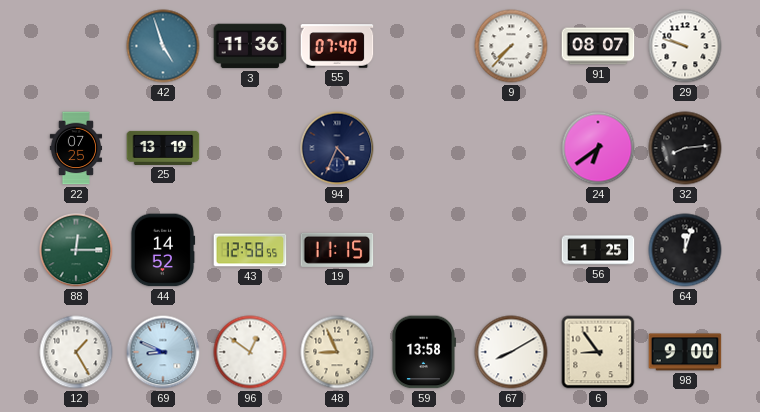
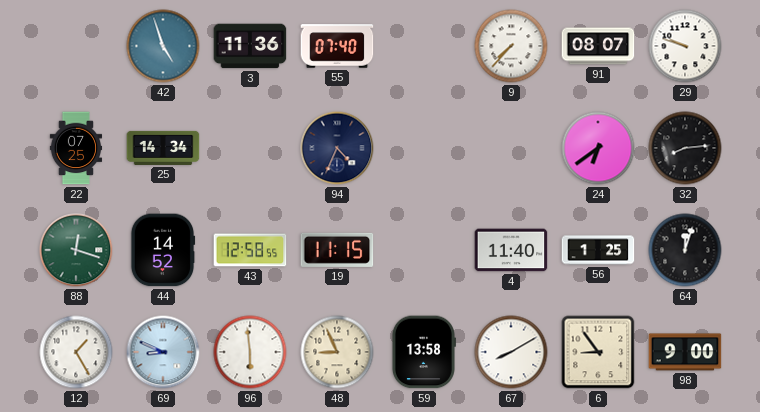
25: 13:19 -> 14:34
88: 12:15 -> 12:18
4: none -> 11:40
96: 12:51 -> 5:59
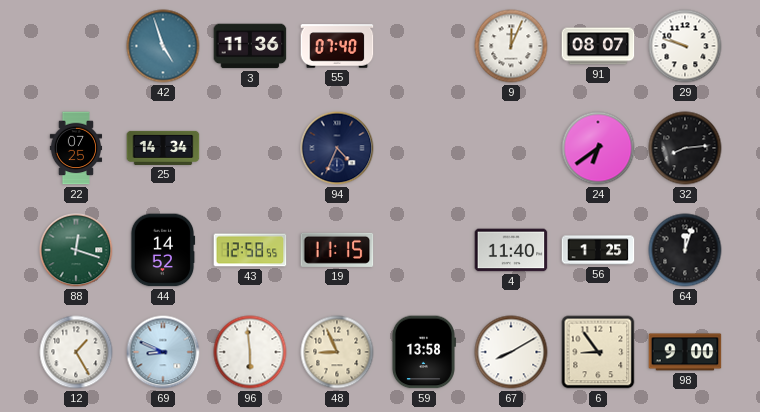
9: 7:37 -> 12:04
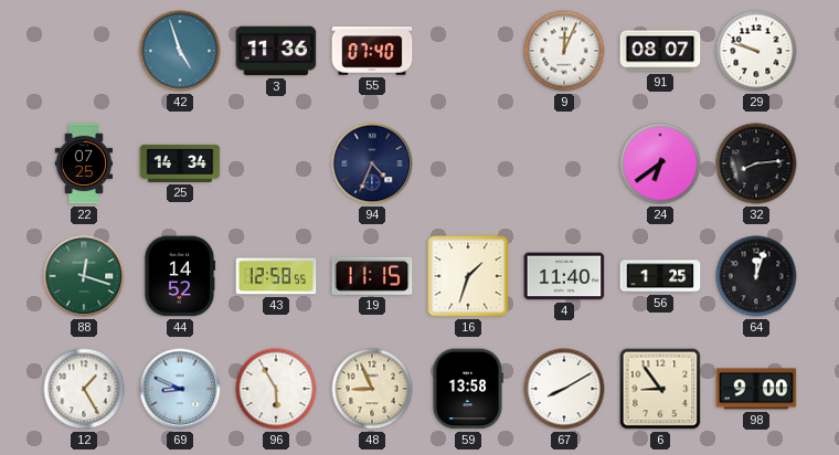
16: none -> 1:33
96: 5:59 -> 5:55
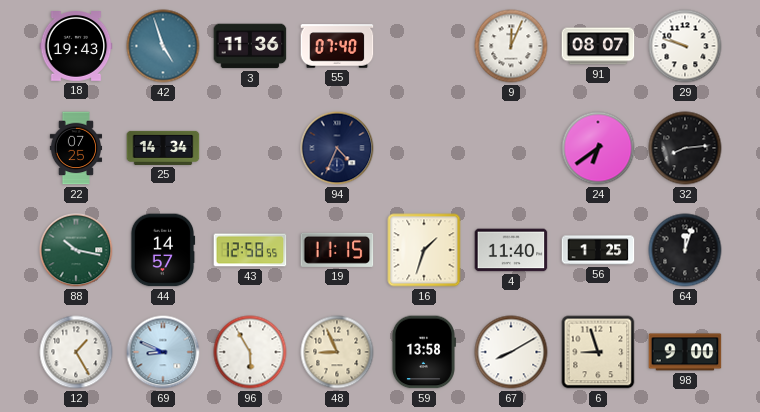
18: none -> 19:43
88: 12:18 -> 10:17
44: 14:52 -> 14:57
6: 8:54 -> 8:57
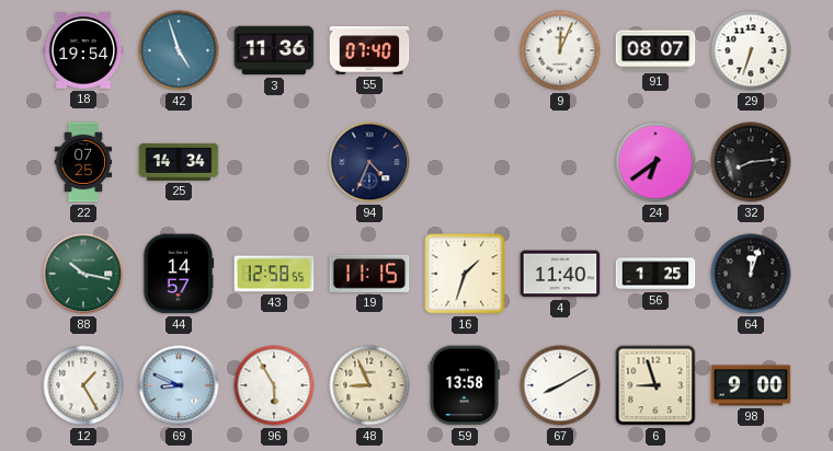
18: 19:43 -> 19:54
29: 9:48 -> 6:33
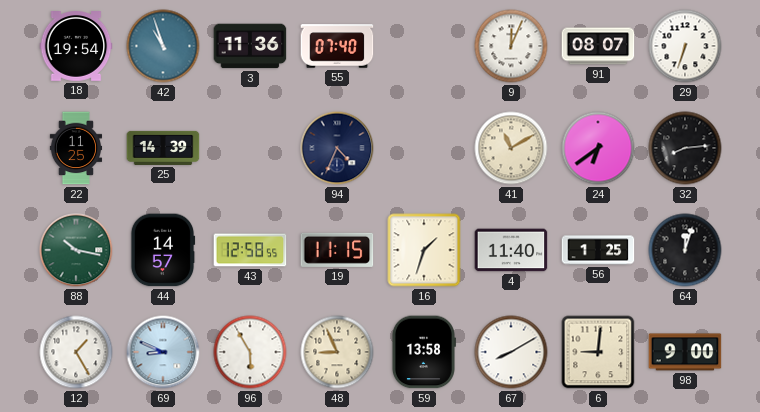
42: 4:57 -> 10:57
22: 07:25 -> 11:25
25: 14:34 -> 14:39
41: none -> 11:10
6: 8:57 -> 9:01
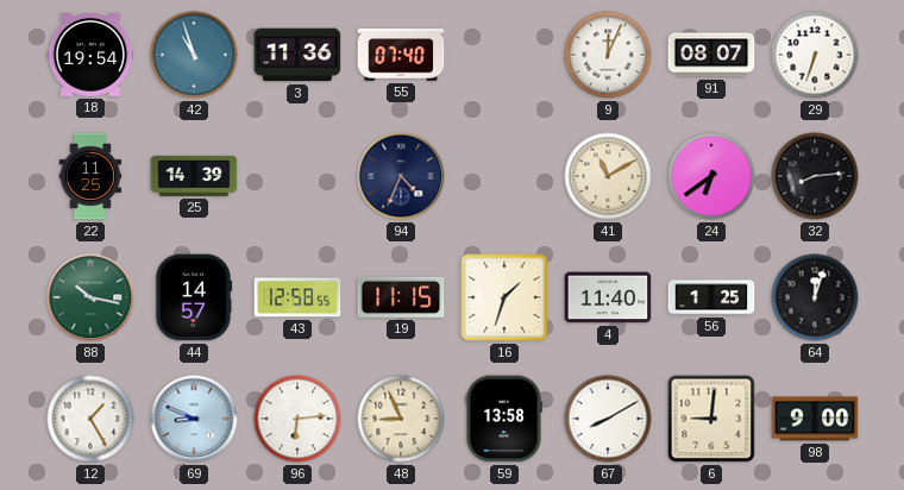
96: 5:55 -> 6:14
